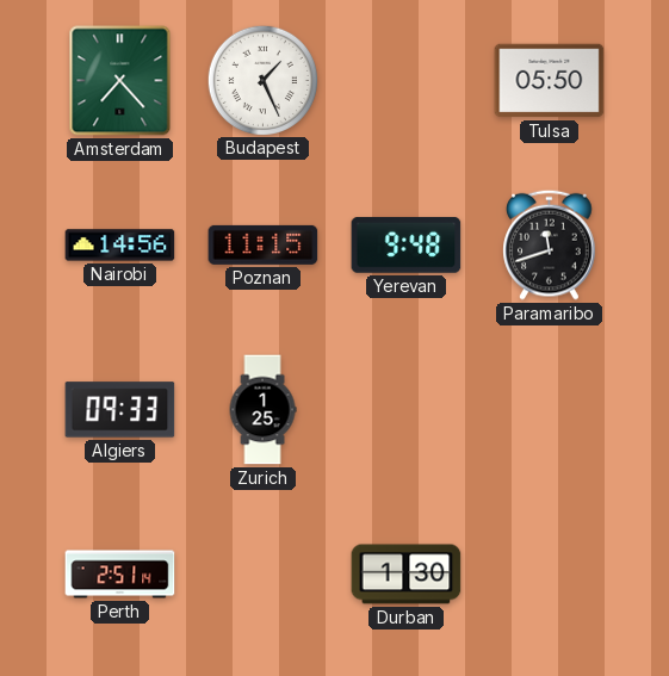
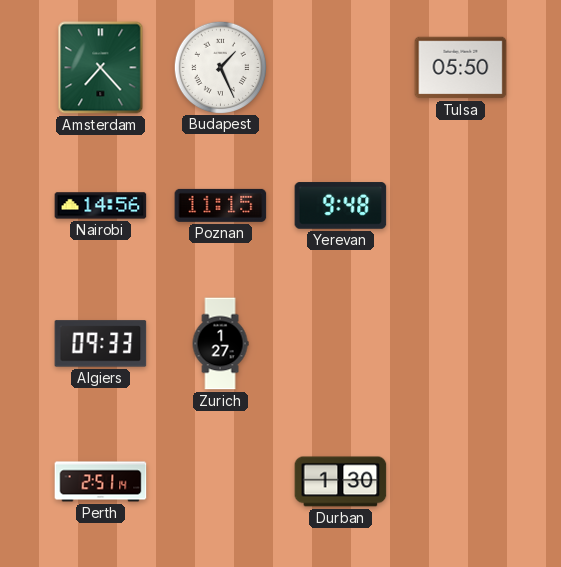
Paramaribo: 11:42 -> none
Zurich: 1:25 -> 1:27
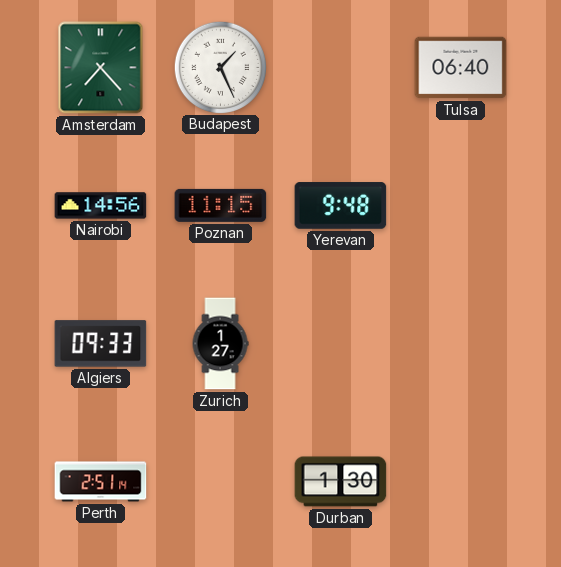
Tulsa: 05:50 -> 06:40
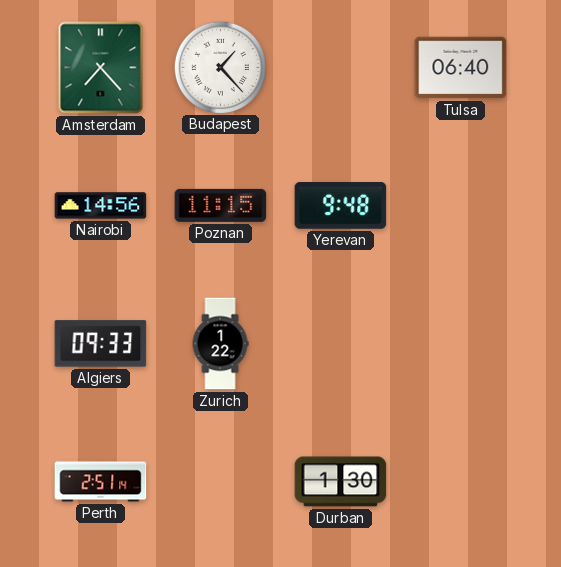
Budapest: 1:26 -> 1:23
Zurich: 1:27 -> 1:22
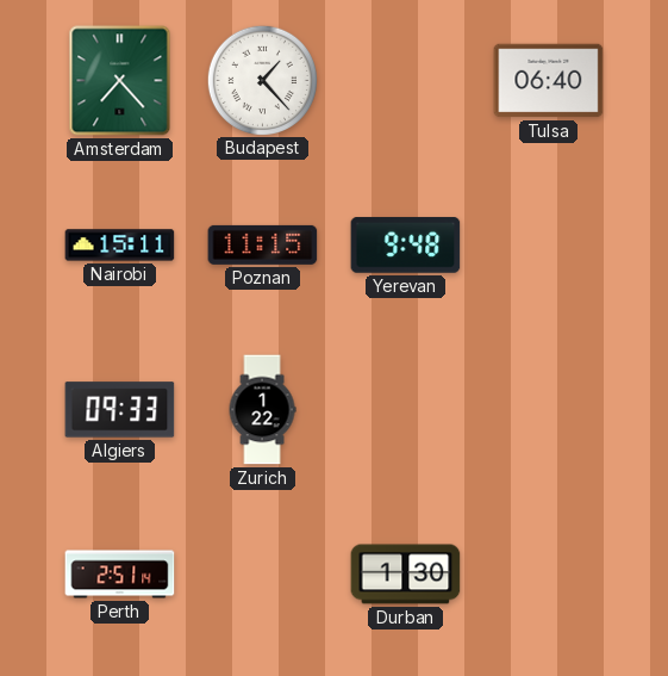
Nairobi: 14:56 -> 15:11
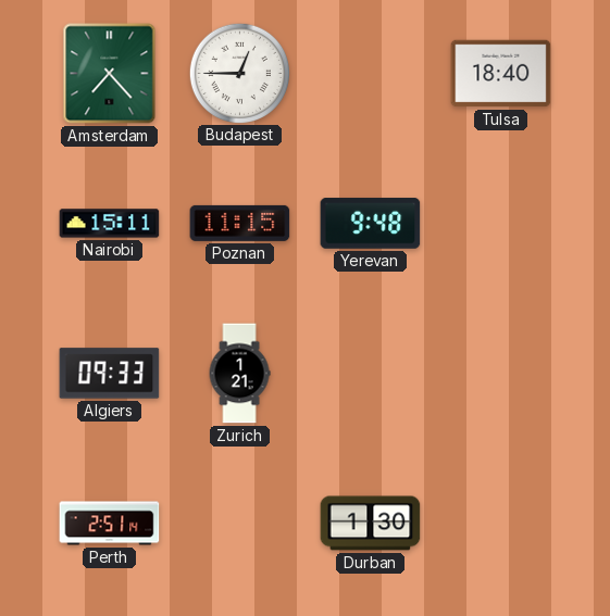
Budapest: 1:23 -> 12:45
Tulsa: 06:40 -> 18:40
Zurich: 1:22 -> 1:21
